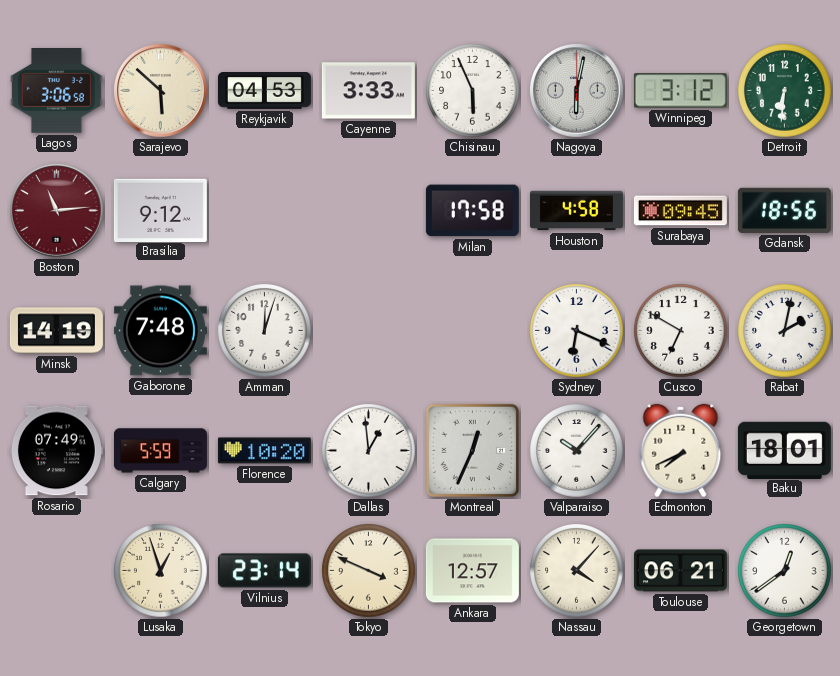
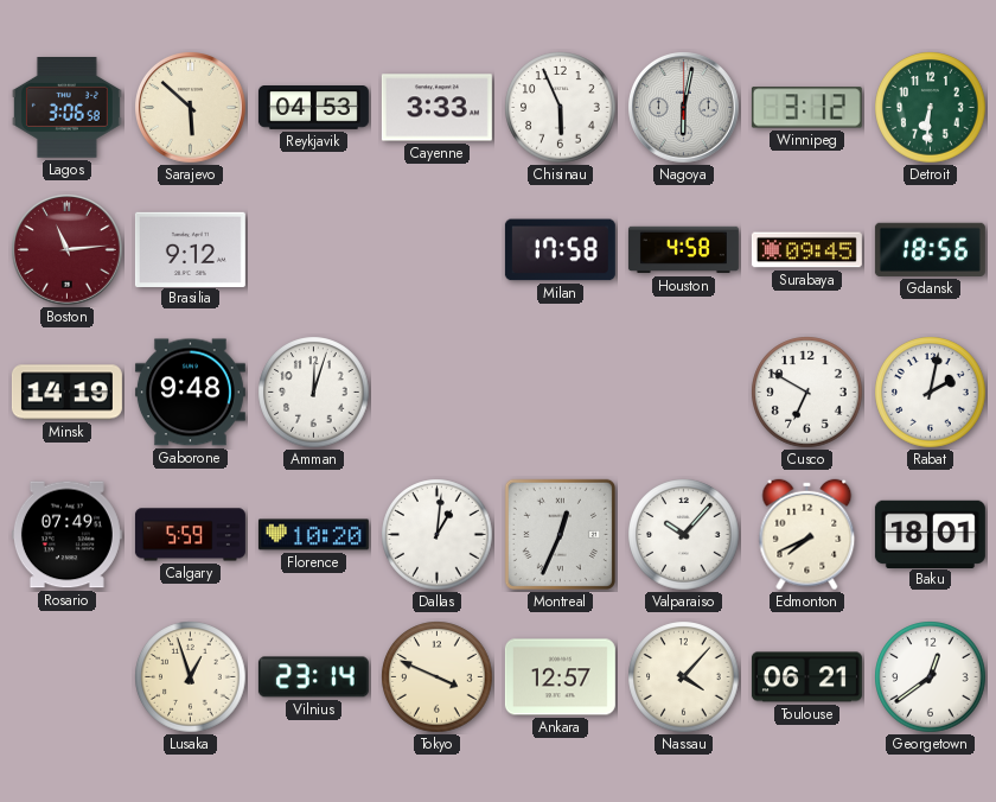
Gaborone: 7:48 -> 9:48
Sydney: 6:19 -> none
Dallas: 12:59 -> 1:01
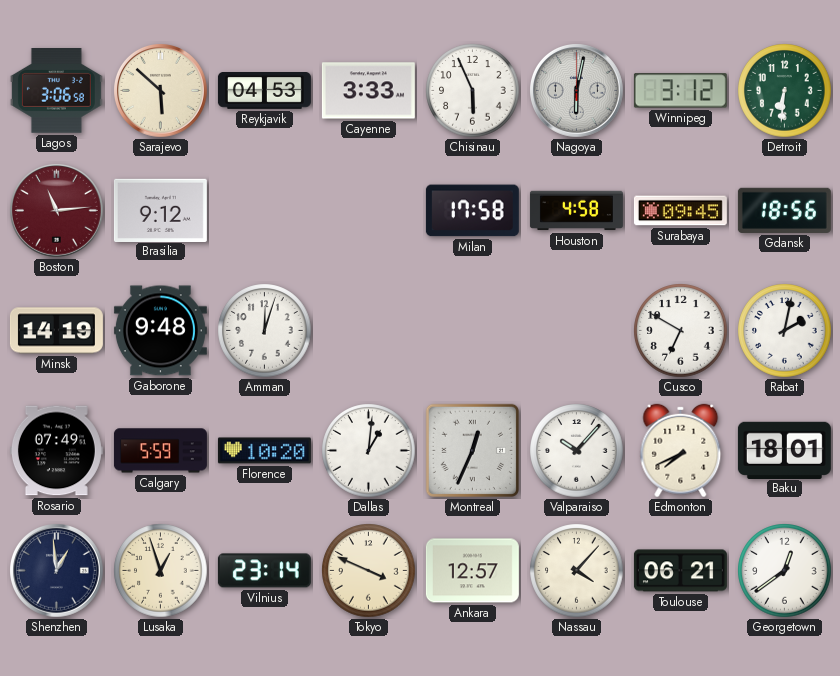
Shenzhen: none -> 12:59
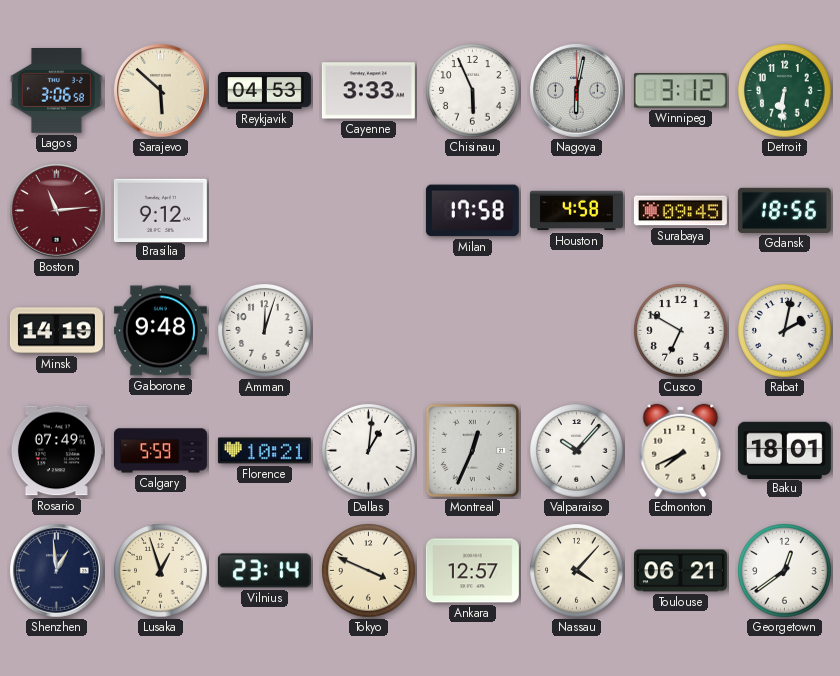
Florence: 10:20 -> 10:21
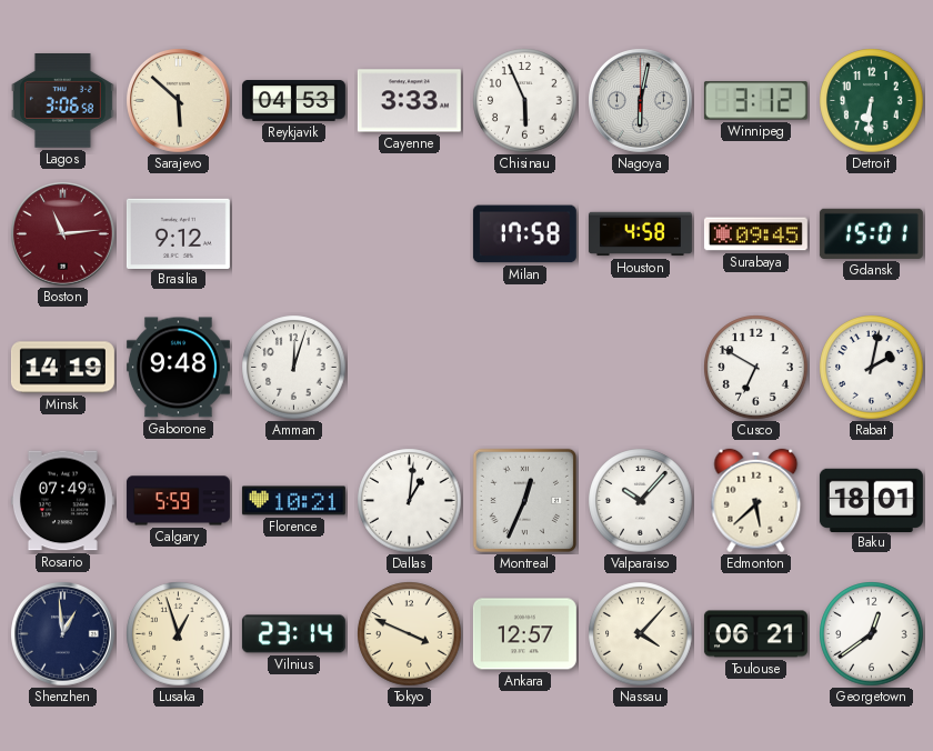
Gdansk: 18:56 -> 15:01
Edmonton: 7:41 -> 5:38
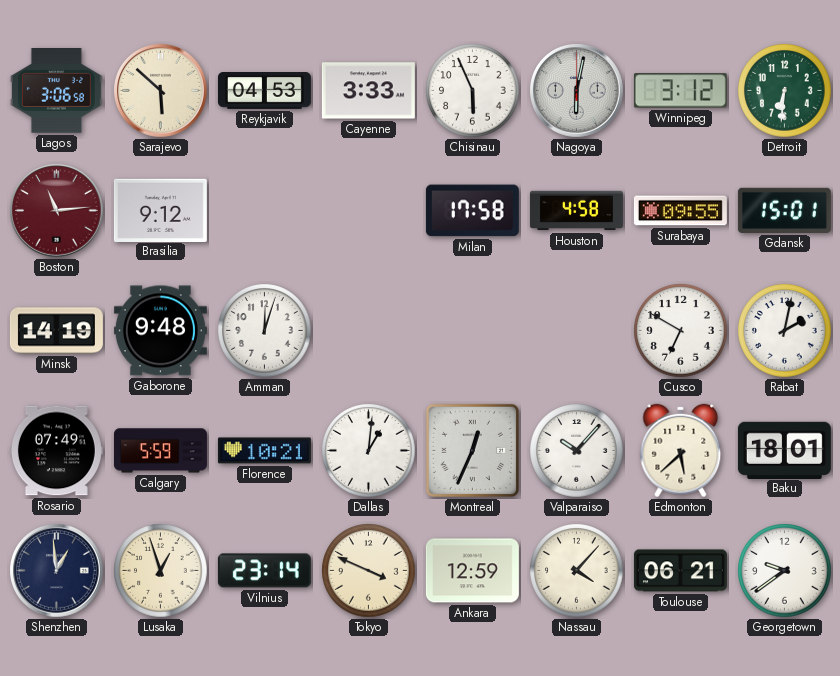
Surabaya: 09:45 -> 09:55
Ankara: 12:57 -> 12:59
Georgetown: 12:39 -> 9:39
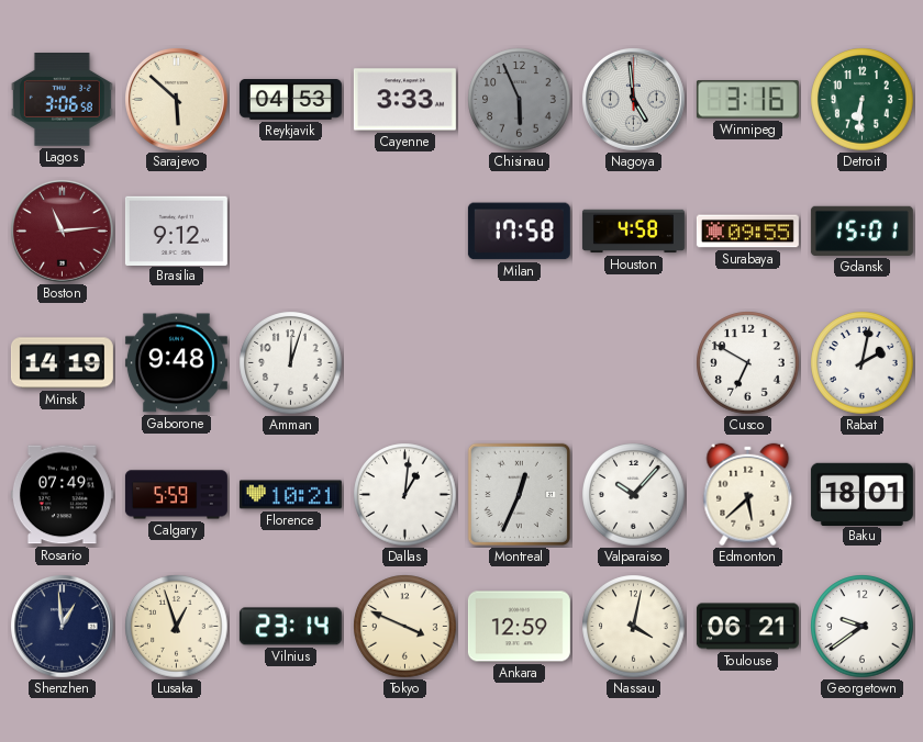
Chisinau dial: white -> grey
Nagoya: 6:02 -> 4:59
Winnipeg: 3:12 -> 3:16
Nassau: 4:07 -> 4:02
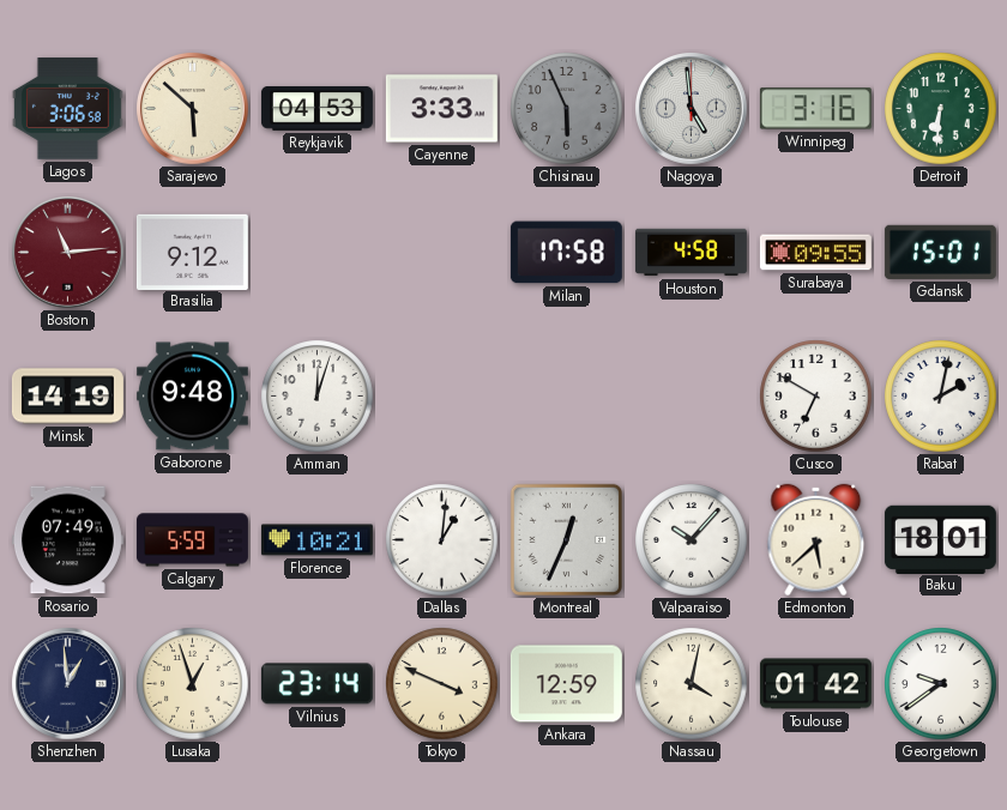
Toulouse: 06:21 -> 01:42
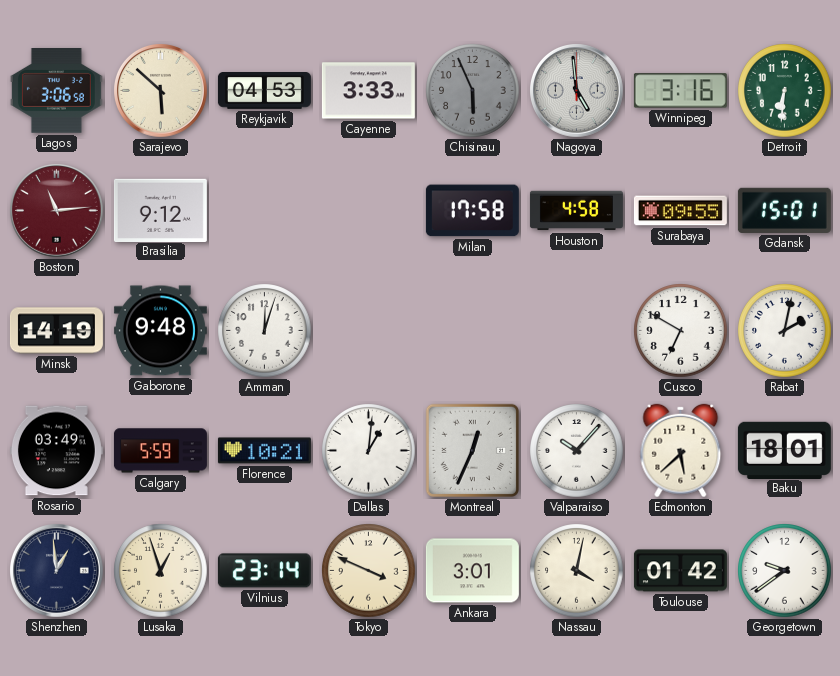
Rosario: 07:49 -> 03:49
Ankara: 12:59 -> 3:01
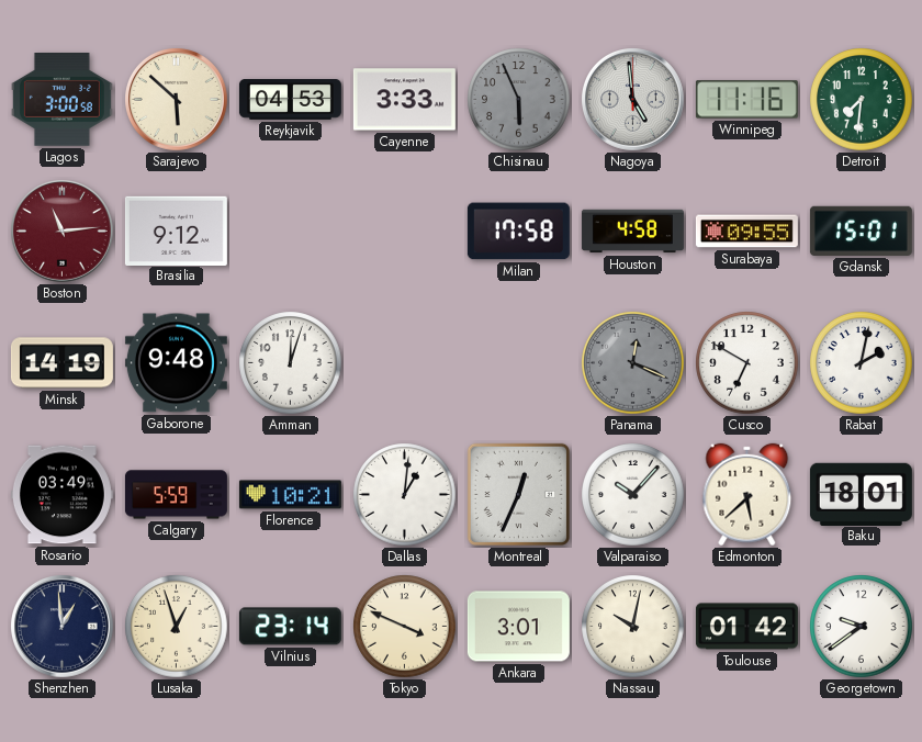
Lagos: 3:06 -> 3:00
Winnipeg: 3:16 -> 11:16
Detroit: 6:31 -> 7:31
Panama: none -> 12:19
Nassau: 4:02 -> 10:02
